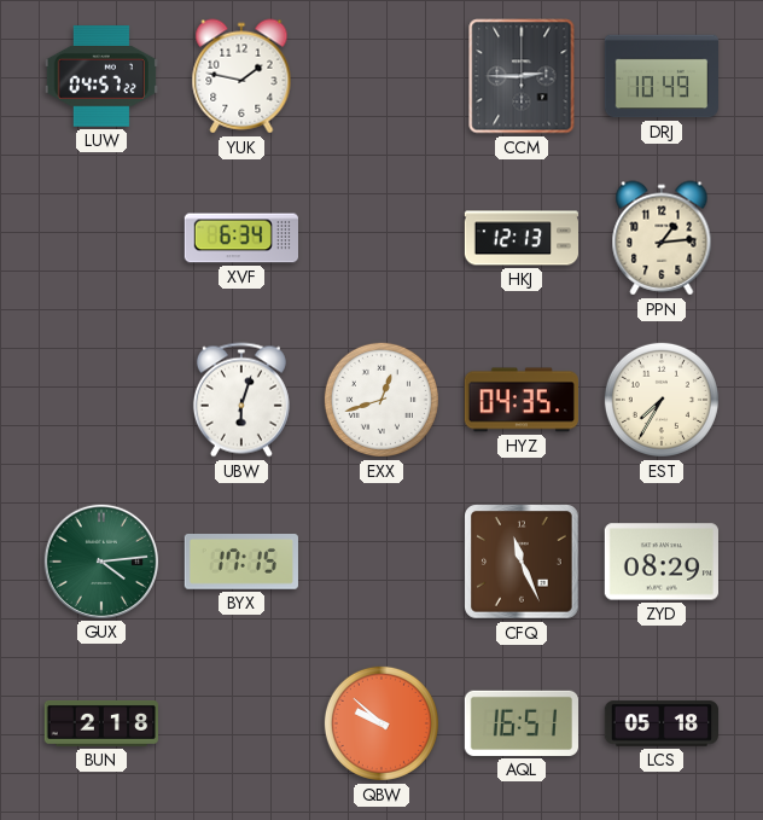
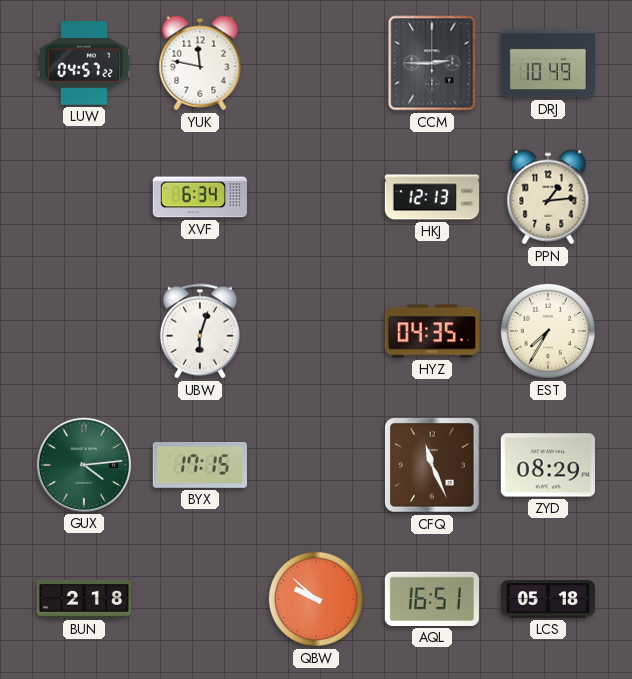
YUK: 1:47 -> 11:47
EXX: 12:42 -> none
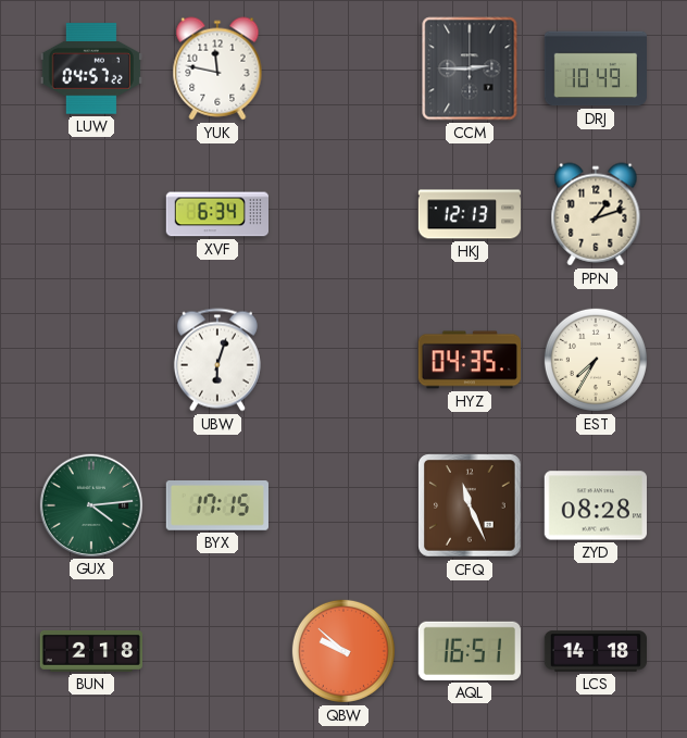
PPN: 1:14 -> 1:12
ZYD: 08:29 -> 08:28
LCS: 05:18 -> 14:18
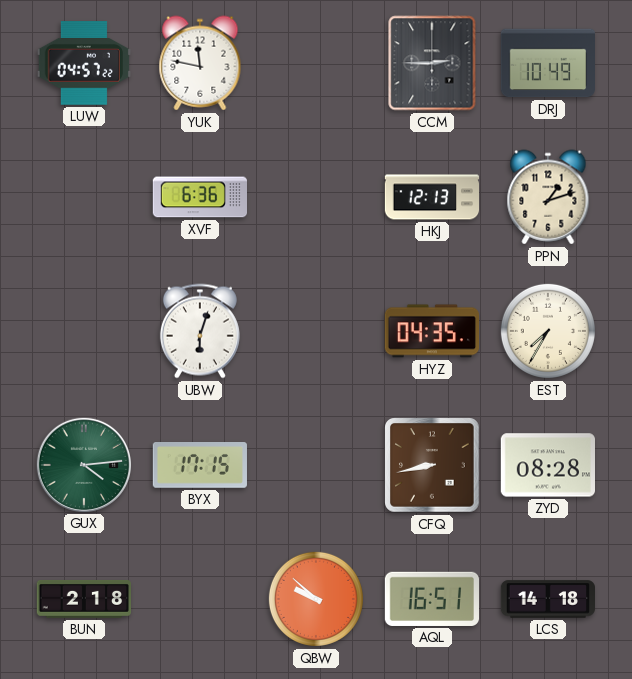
XVF: 6:34 -> 6:36
CFQ: 11:26 -> 8:43
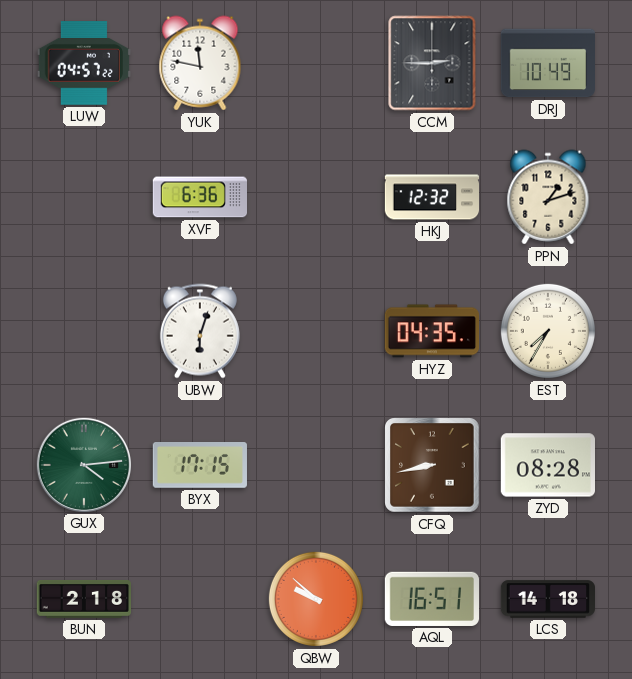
HKJ: 12:13 -> 12:32
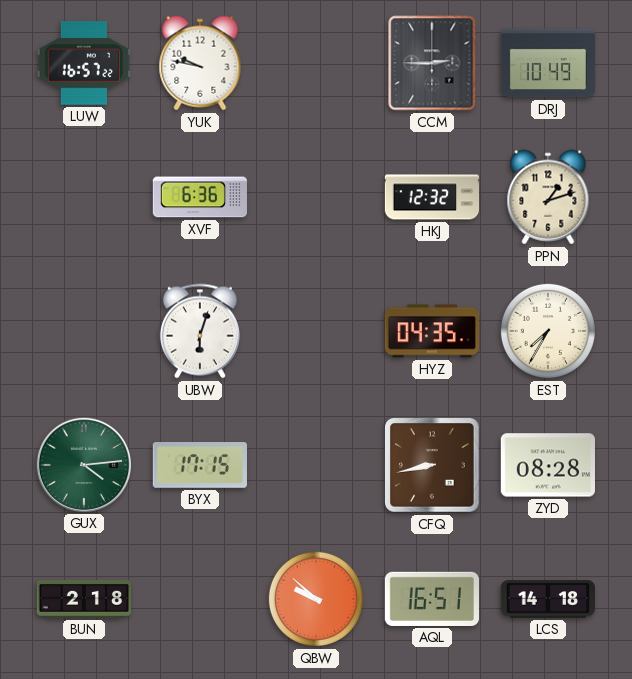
LUW: 04:57 -> 16:57
YUK: 11:47 -> 9:47
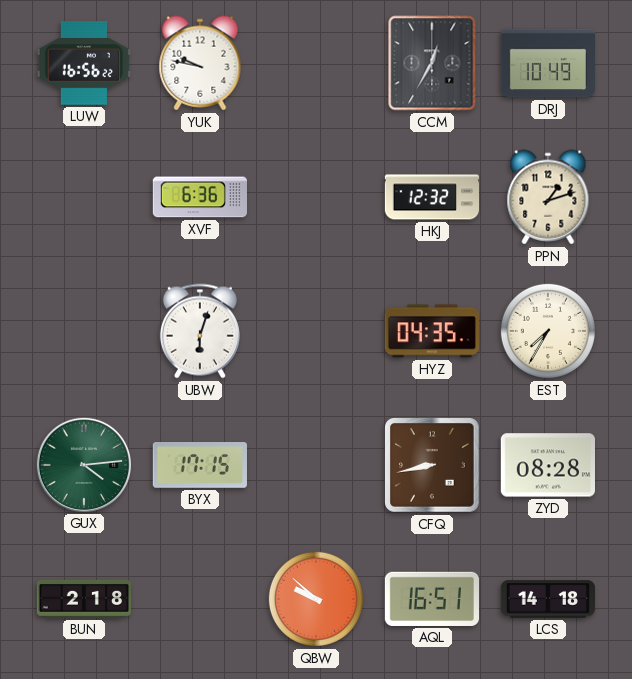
LUW: 16:57 -> 16:56
CCM: 2:45 -> 12:35
